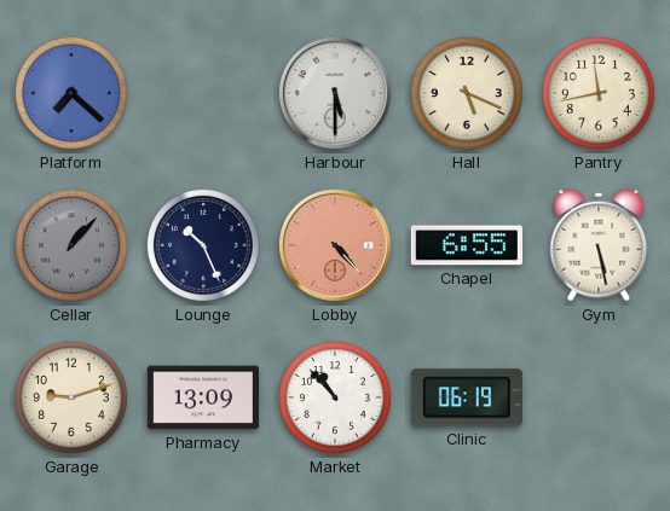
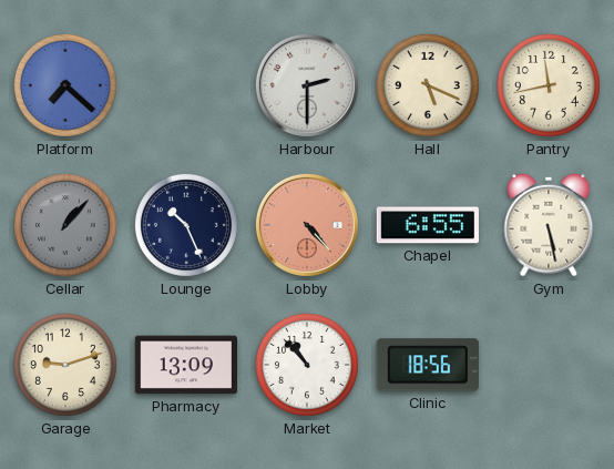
Harbour: 5:30 -> 2:30
Clinic: 06:19 -> 18:56
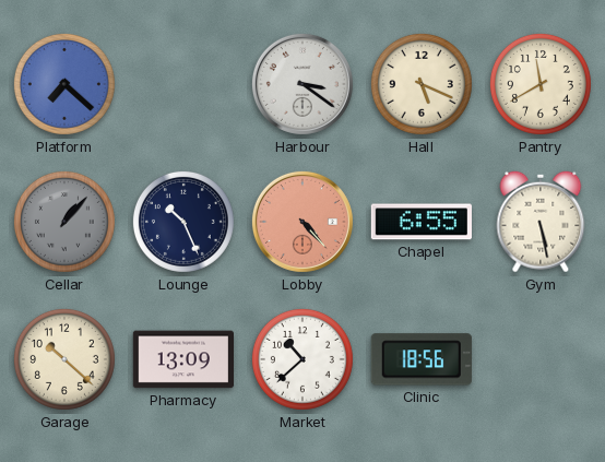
Harbour: 2:30 -> 3:21
Pantry: 11:43 -> 11:40
Garage: 9:12 -> 10:22
Market: 10:53 -> 10:38
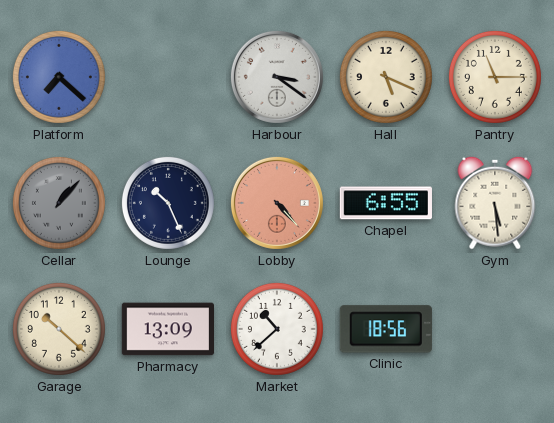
Pantry: 11:40 -> 11:15
Gym: 5:28 -> 5:29
